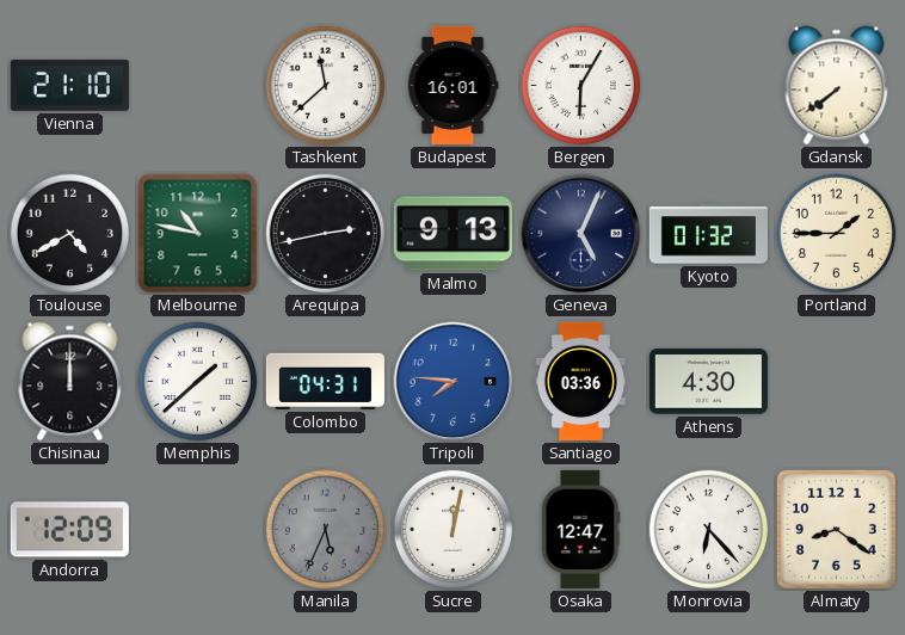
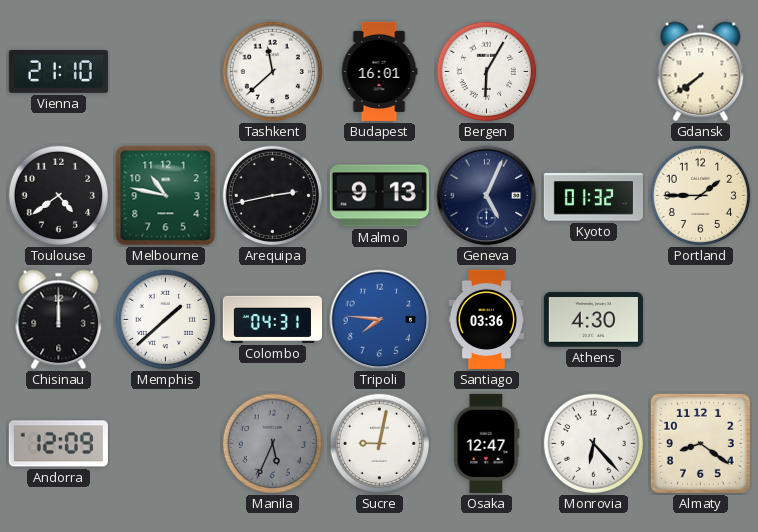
Toulouse: 4:40 -> 4:39
Sucre: 12:02 -> 9:02
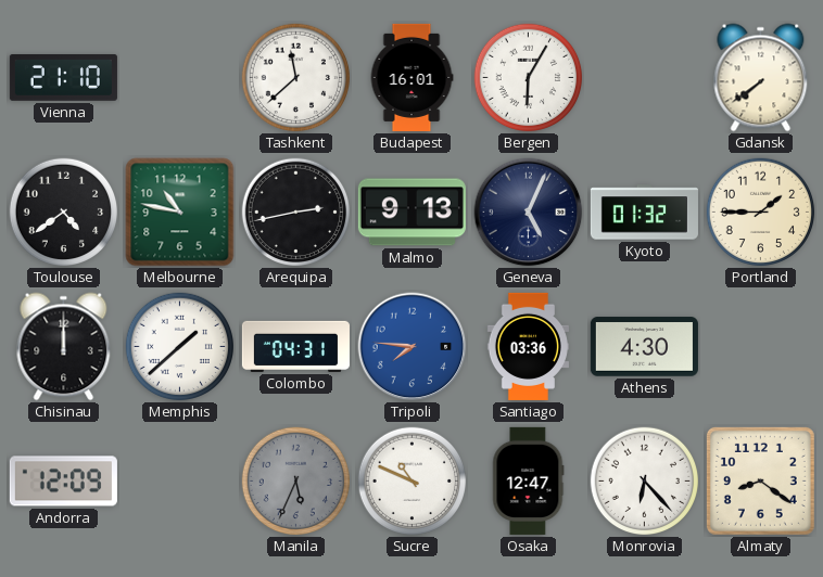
Sucre: 9:02 -> 10:49
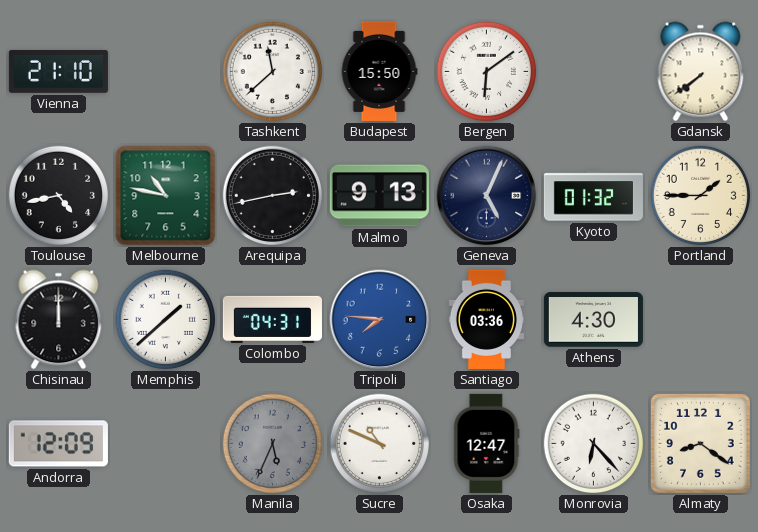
Budapest: 16:01 -> 15:50
Bergen: 6:05 -> 6:09
Toulouse: 4:39 -> 4:43
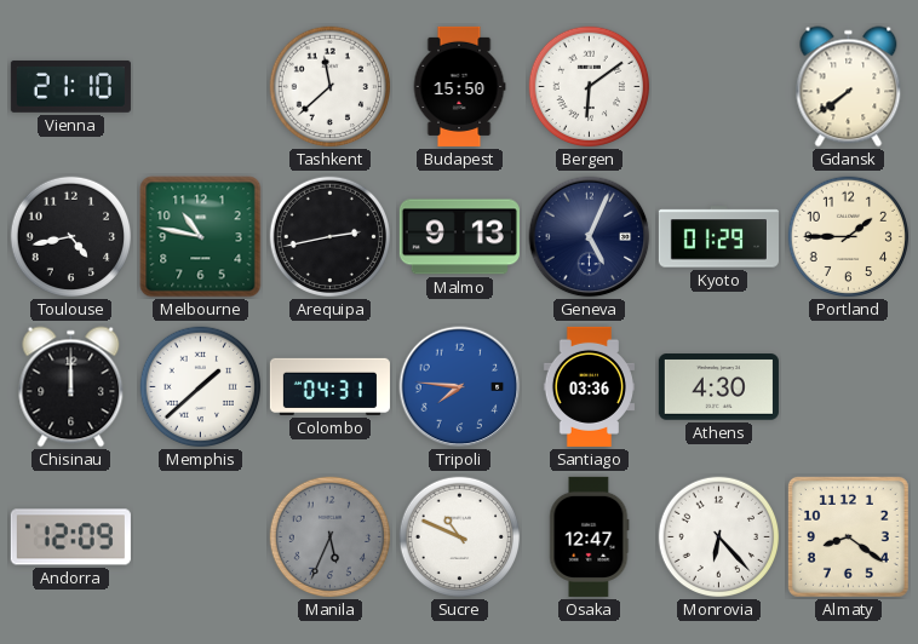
Kyoto: 01:32 -> 01:29
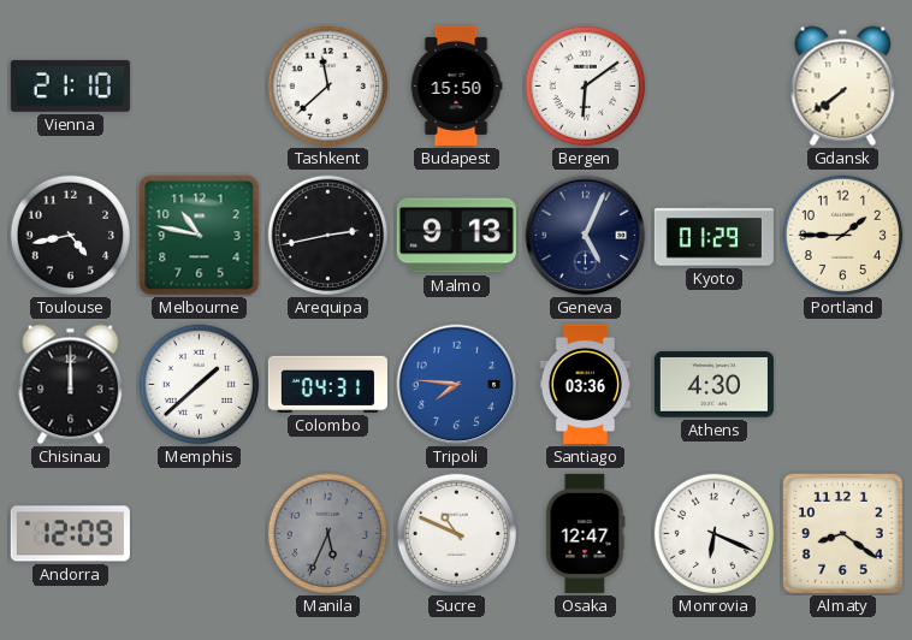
Monrovia: 6:23 -> 6:19
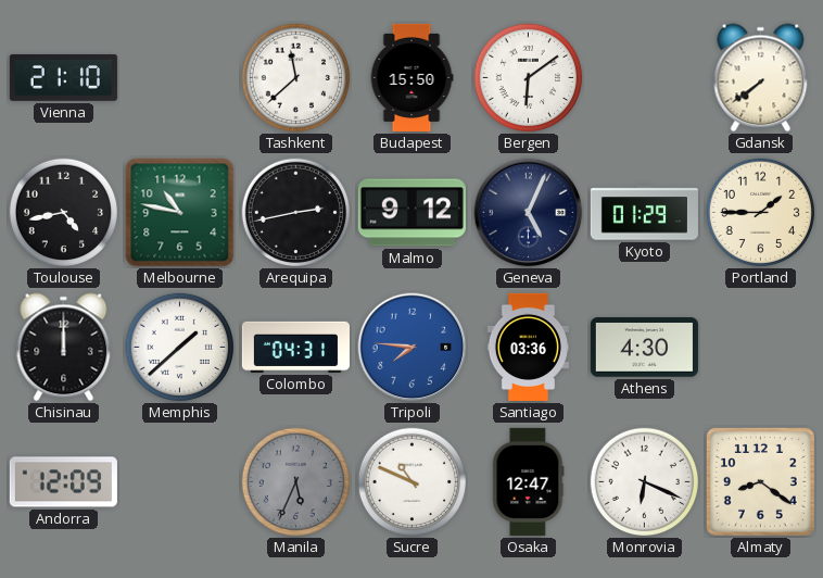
Malmo: 9:13 -> 9:12
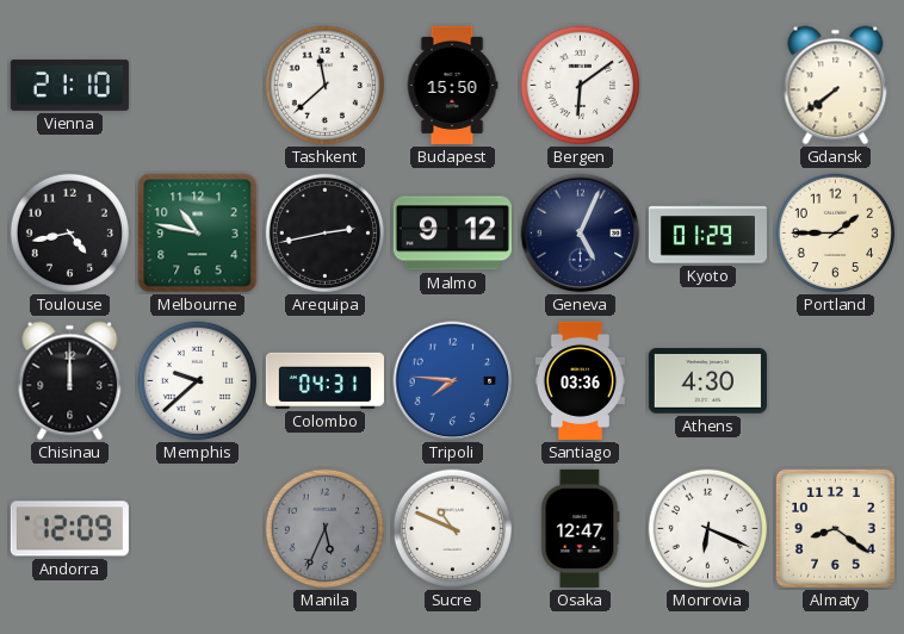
Memphis: 1:38 -> 9:38
